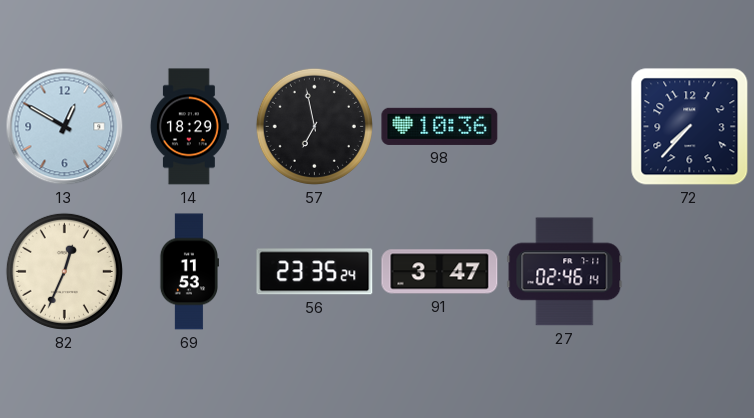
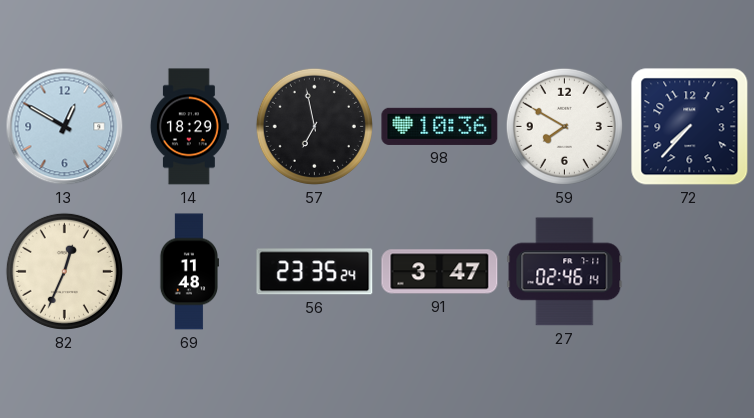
59: none -> 7:50
69: 11:53 -> 11:48
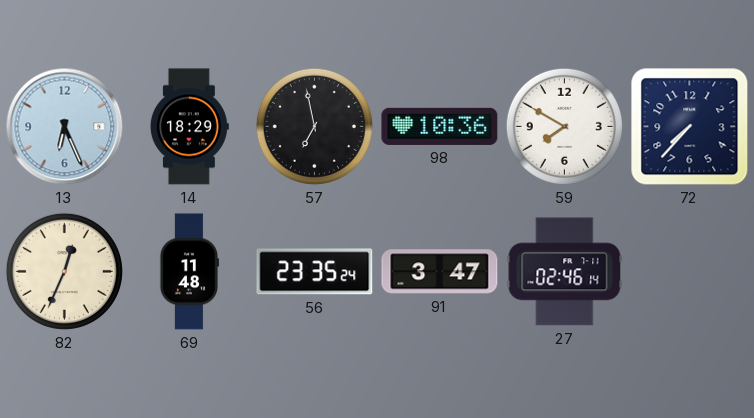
13: 12:50 -> 6:26
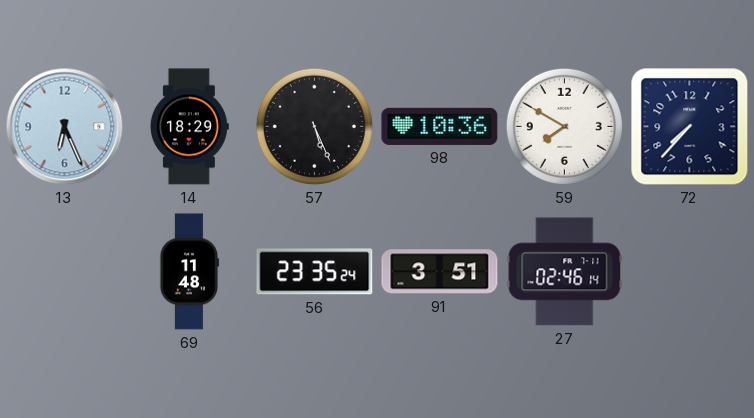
57: 6:58 -> 5:26
82: 12:34 -> none
91: 3:47 -> 3:51
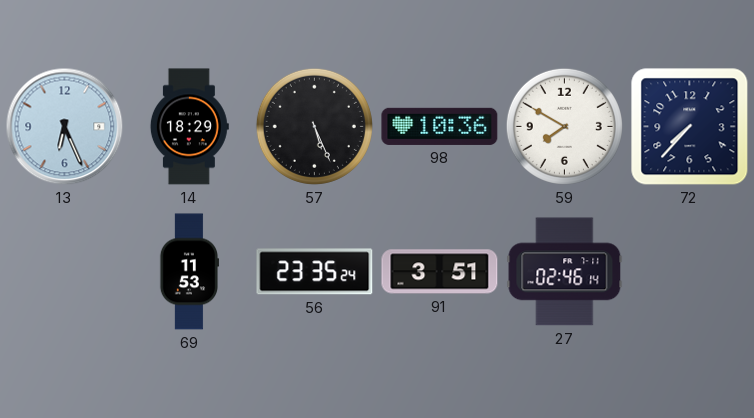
69: 11:48 -> 11:53
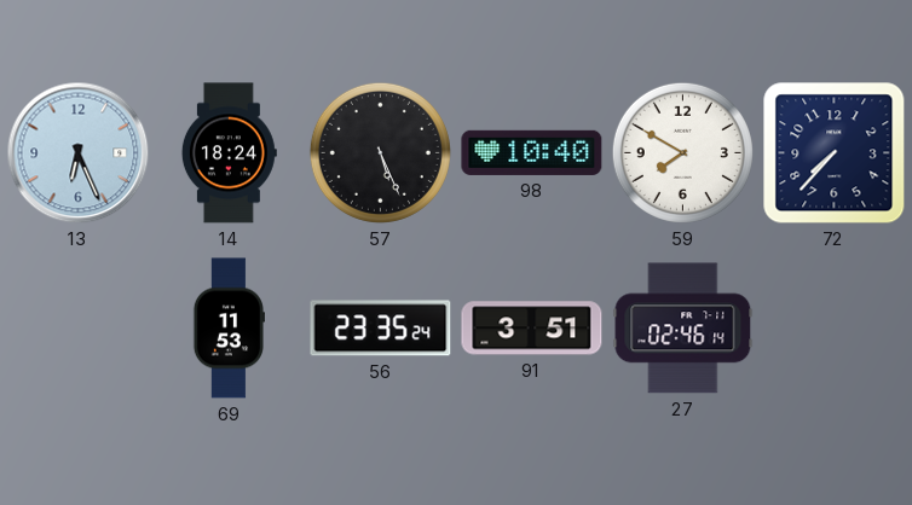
14: 18:29 -> 18:24
98: 10:36 -> 10:40
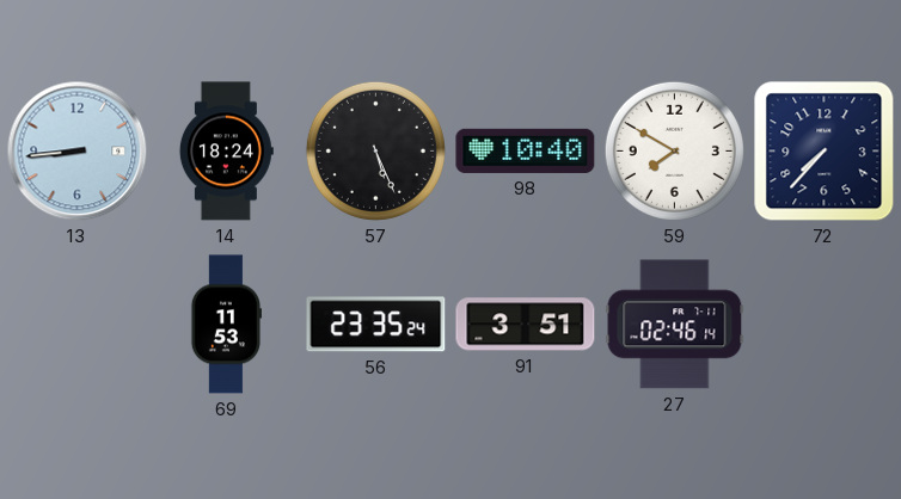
13: 6:26 -> 8:44
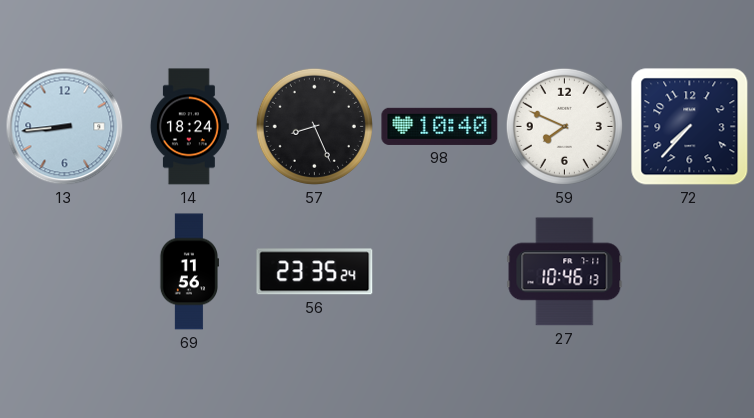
57: 5:26 -> 8:26
59: 7:50 -> 7:49
69: 11:53 -> 11:56
91: 3:51 -> none
27: 02:46 -> 10:46
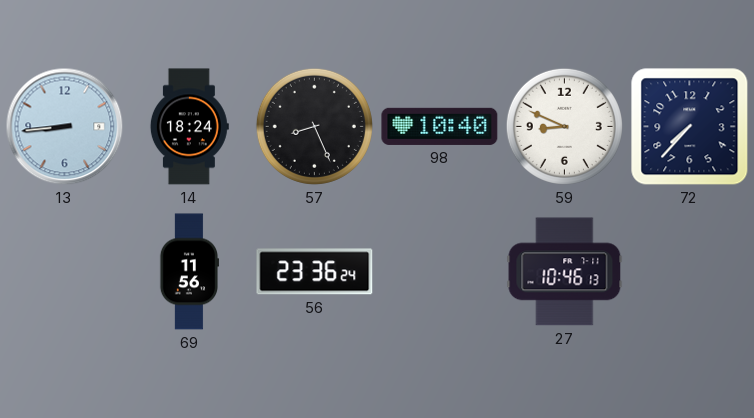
59: 7:49 -> 8:49
56: 23:35 -> 23:36
